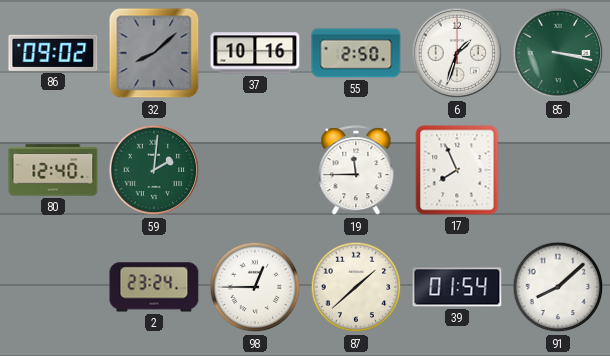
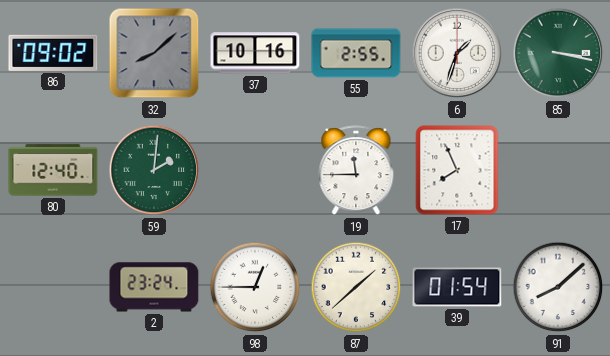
55: 2:50 -> 2:55
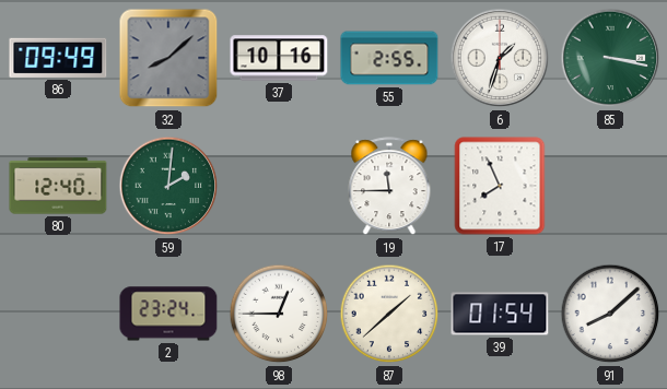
86: 09:02 -> 09:49
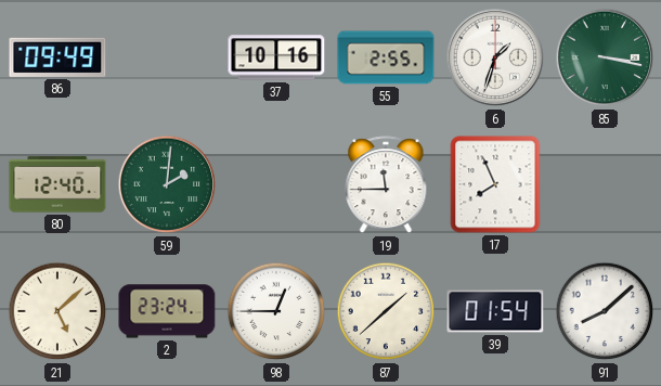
32: 8:08 -> none
21: none -> 5:08
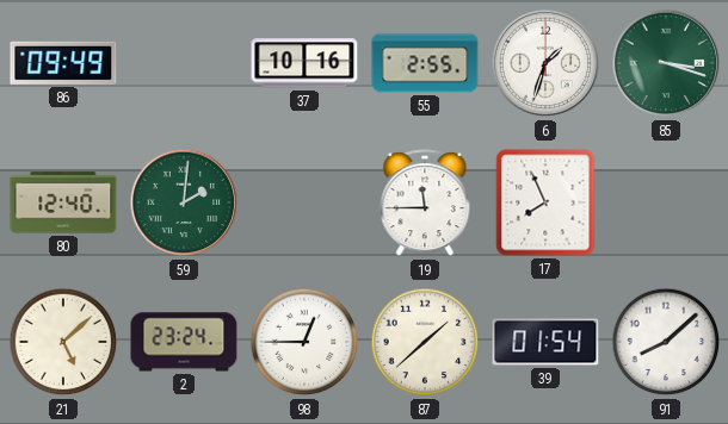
85: 3:17 -> 3:18
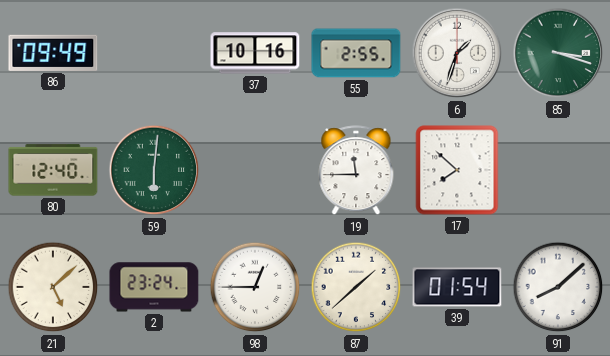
59: 2:01 -> 6:01
17: 7:56 -> 7:52
